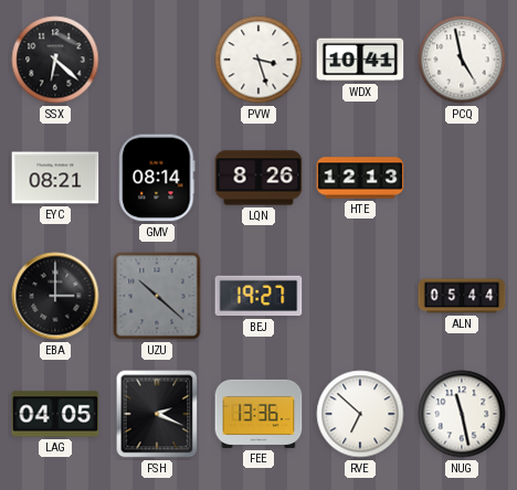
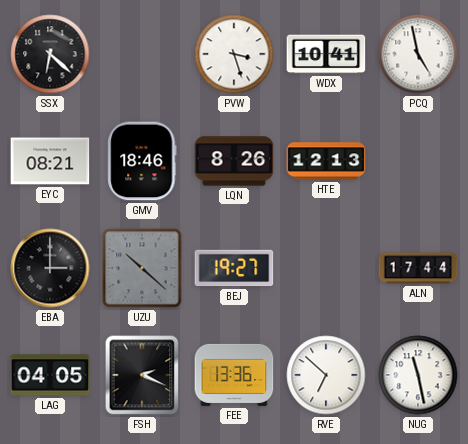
GMV: 08:14 -> 18:46
ALN: 05:44 -> 17:44
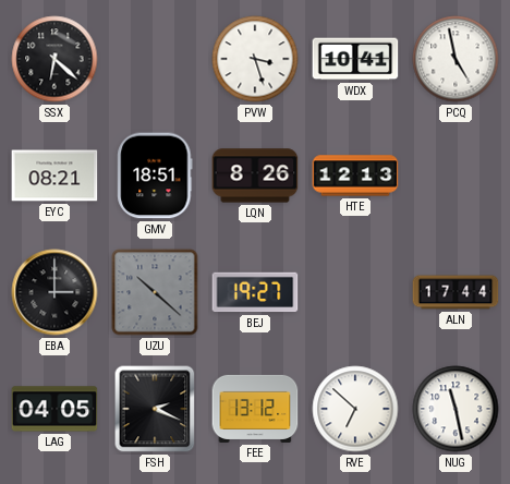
GMV: 18:46 -> 18:51
FEE: 13:36 -> 13:12
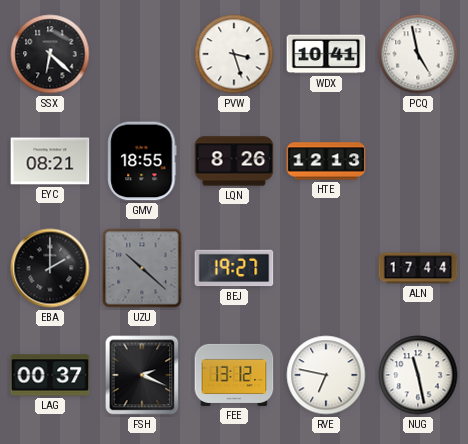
GMV: 18:51 -> 18:55
EBA: 3:00 -> 2:00
LAG: 04:05 -> 00:37
RVE: 6:52 -> 6:47
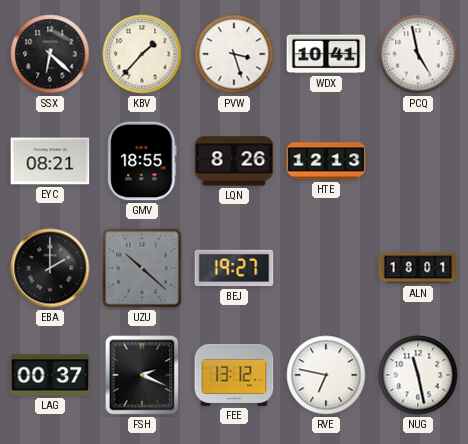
KBV: none -> 1:37
ALN: 17:44 -> 18:01
